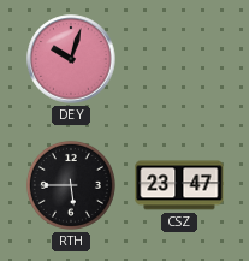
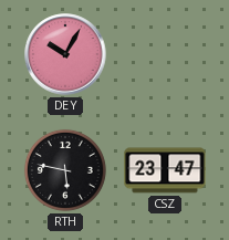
DEY: 10:03 -> 10:05
RTH: 5:45 -> 5:47
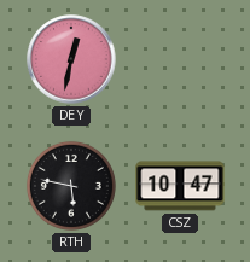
DEY: 10:05 -> 12:32
CSZ: 23:47 -> 10:47
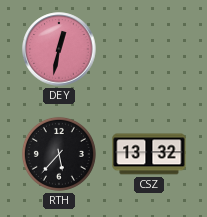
RTH: 5:47 -> 5:37
CSZ: 10:47 -> 13:32
